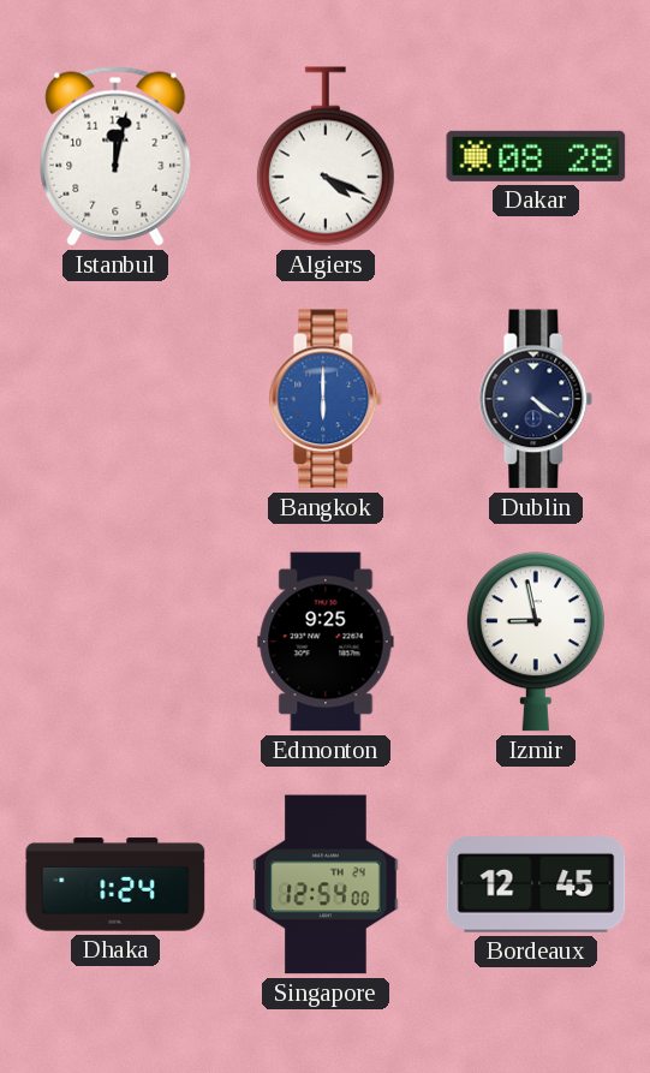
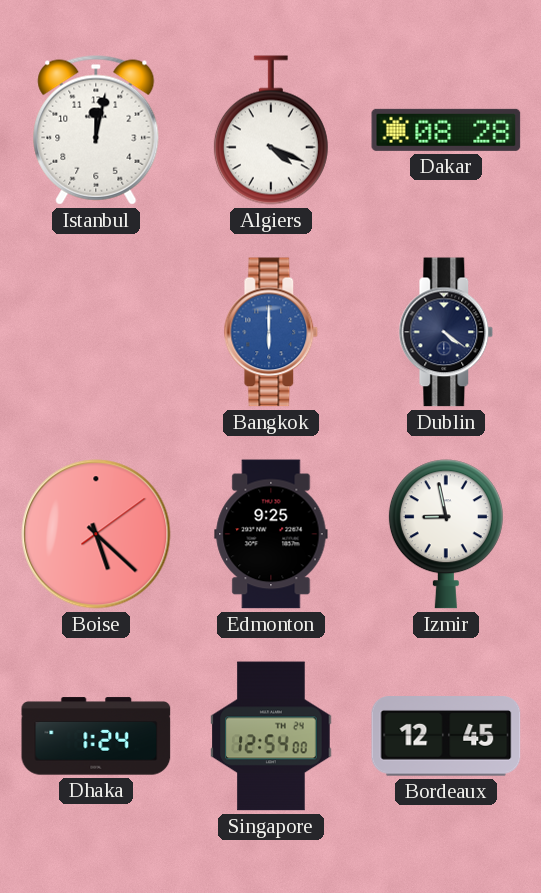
Boise: none -> 5:22
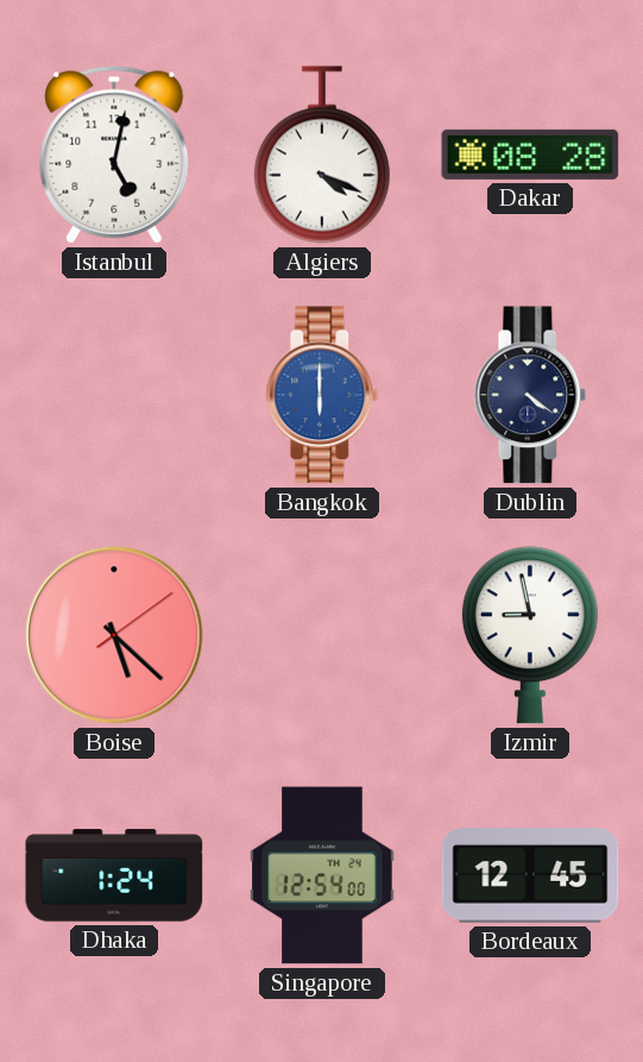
Istanbul: 12:02 -> 5:02
Edmonton: 9:25 -> none
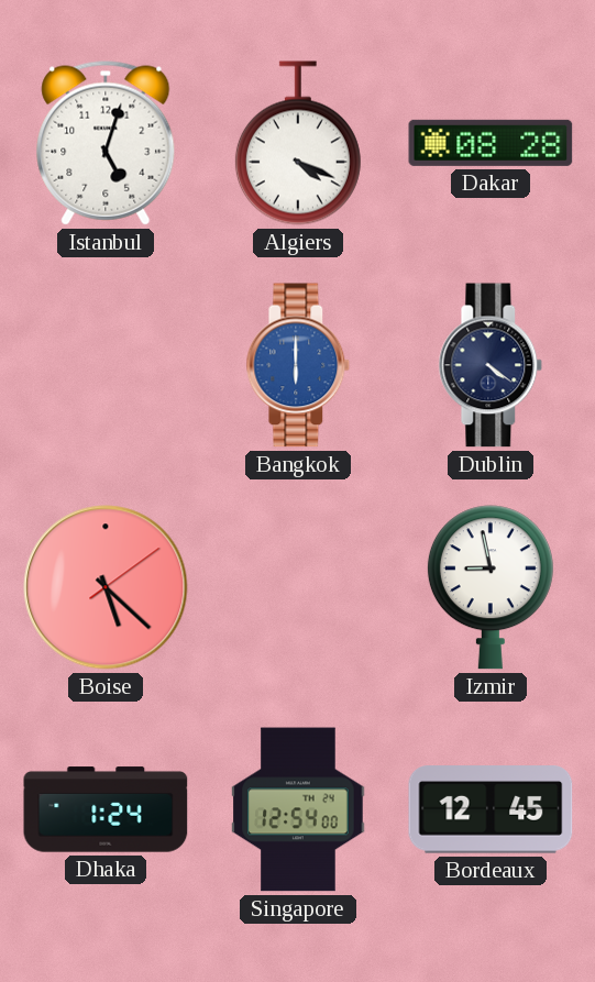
Istanbul: 5:02 -> 5:03
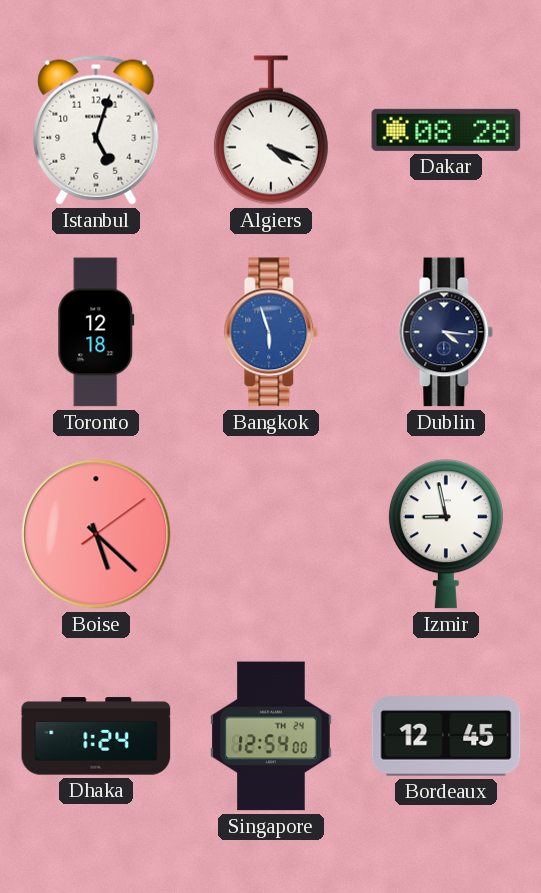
Toronto: none -> 12:18
Bangkok: 6:00 -> 5:57
Dublin: 4:21 -> 4:16
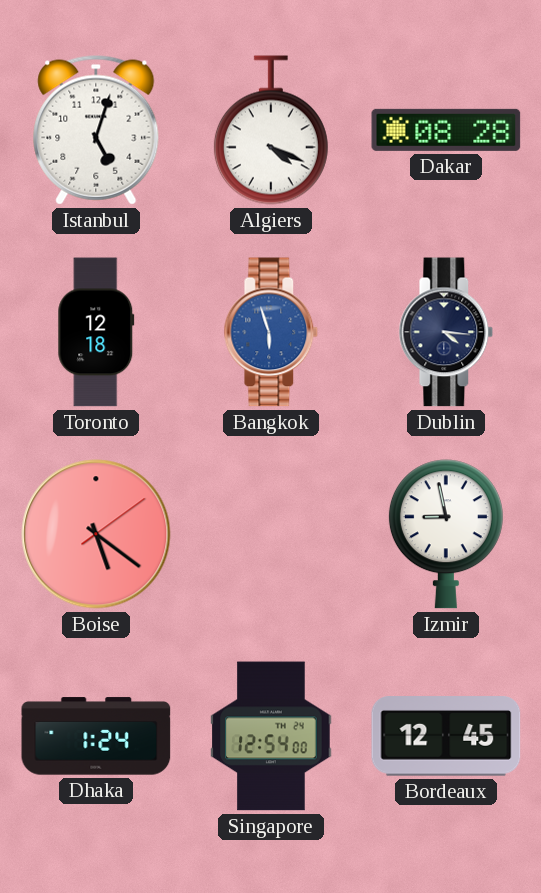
Boise: 5:22 -> 5:21
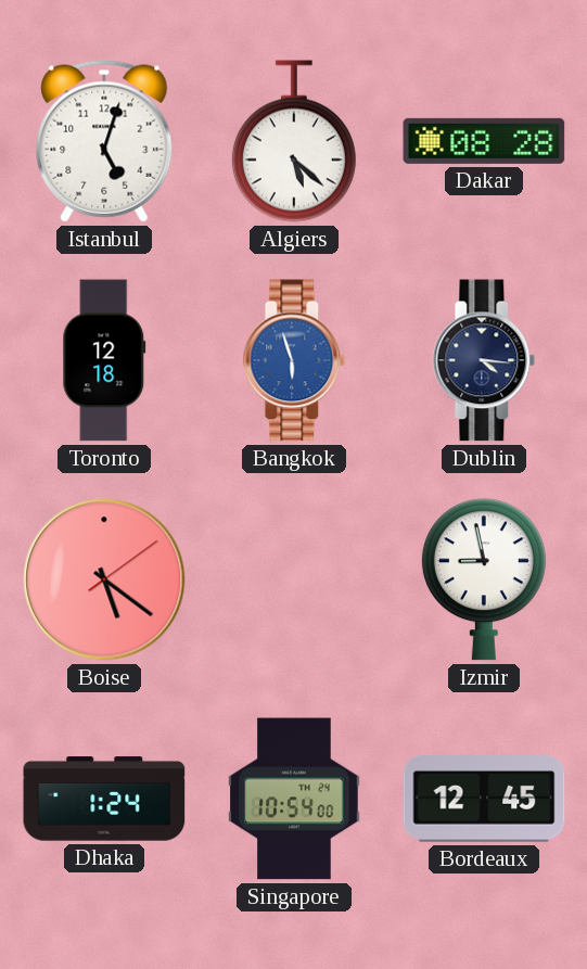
Algiers: 4:19 -> 5:22
Singapore: 12:54 -> 10:54
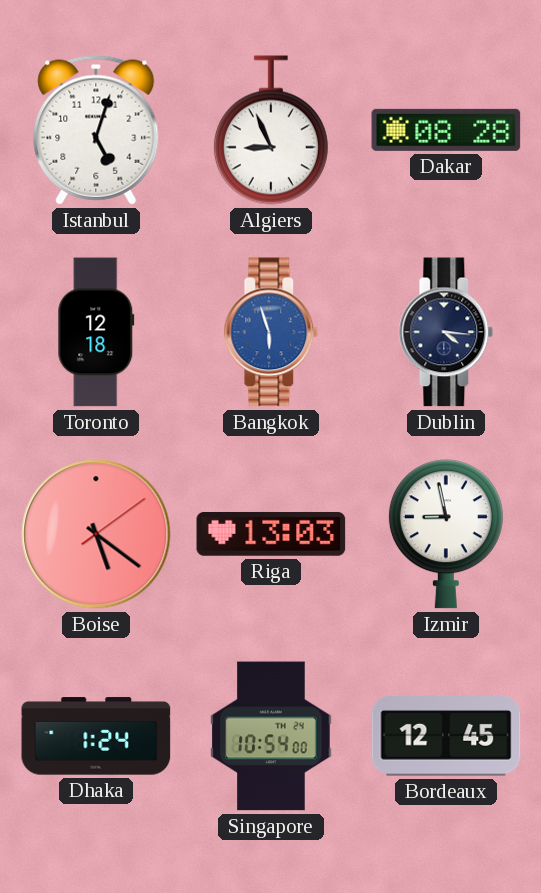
Algiers: 5:22 -> 8:56
Riga: none -> 13:03
